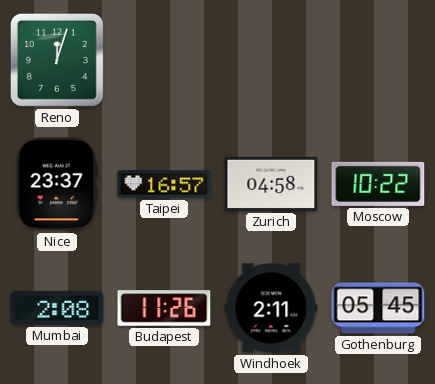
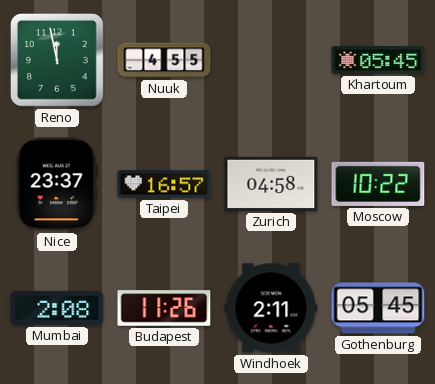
Reno: 12:03 -> 11:58
Nuuk: none -> 4:55
Khartoum: none -> 05:45
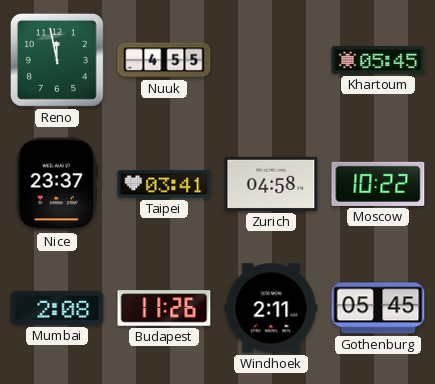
Taipei: 16:57 -> 03:41
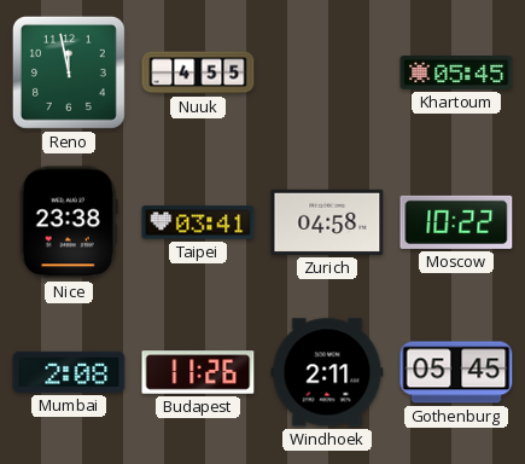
Nice: 23:37 -> 23:38
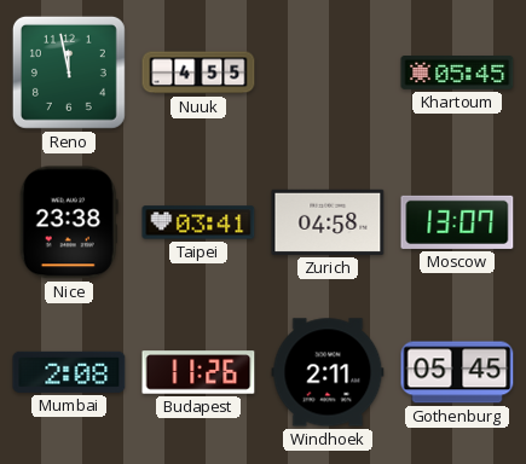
Moscow: 10:22 -> 13:07
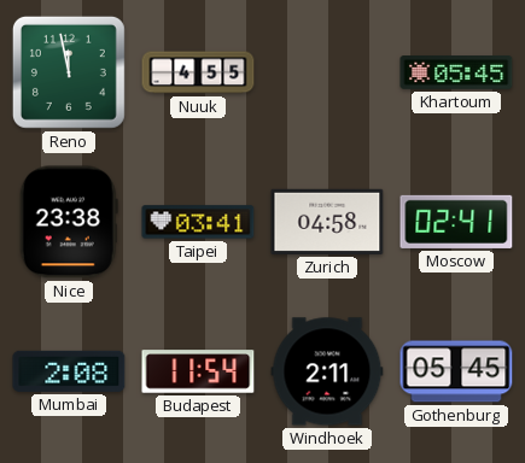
Moscow: 13:07 -> 02:41
Budapest: 11:26 -> 11:54
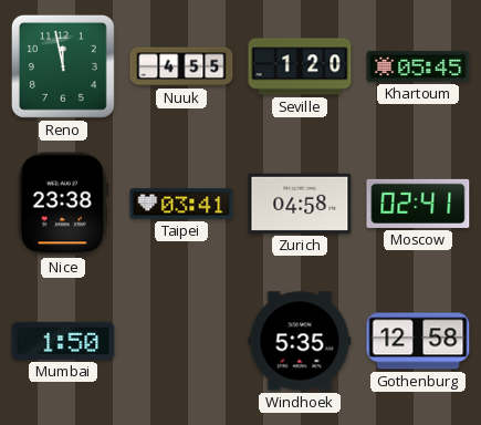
Seville: none -> 1:20
Mumbai: 2:08 -> 1:50
Budapest: 11:54 -> none
Windhoek: 2:11 -> 5:35
Gothenburg: 05:45 -> 12:58
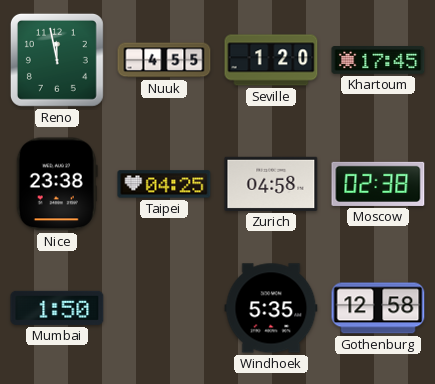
Khartoum: 05:45 -> 17:45
Taipei: 03:41 -> 04:25
Moscow: 02:41 -> 02:38
